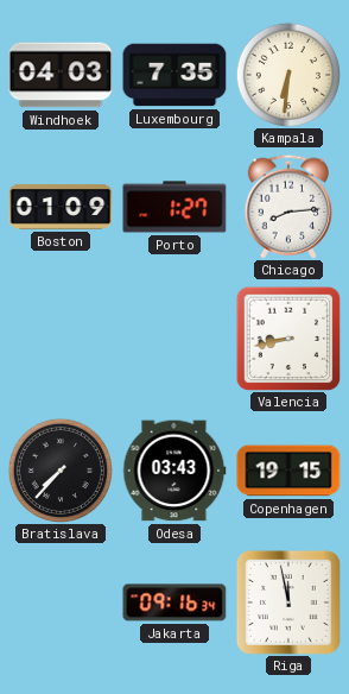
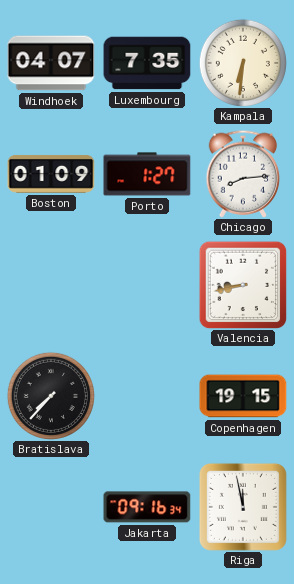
Windhoek: 04:03 -> 04:07
Odesa: 03:43 -> none
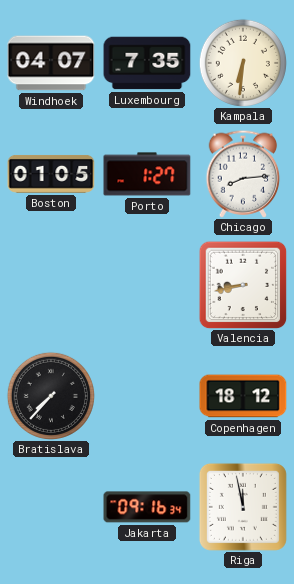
Boston: 01:09 -> 01:05
Copenhagen: 19:15 -> 18:12
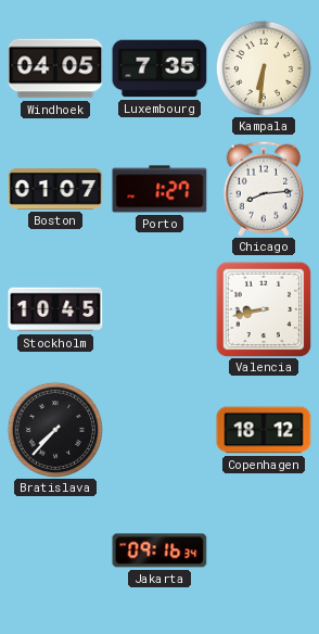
Windhoek: 04:07 -> 04:05
Boston: 01:05 -> 01:07
Stockholm: none -> 10:45
Riga: 11:58 -> none
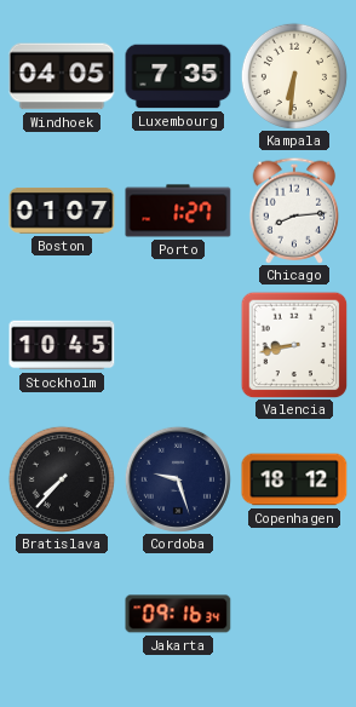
Cordoba: none -> 9:27
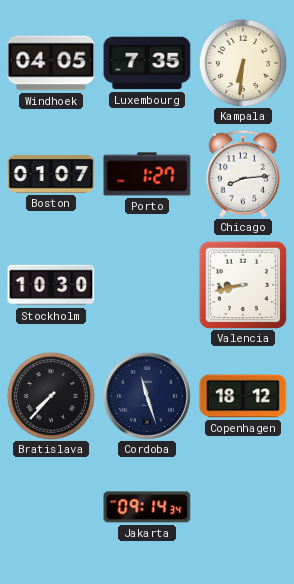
Stockholm: 10:45 -> 10:30
Cordoba: 9:27 -> 11:27
Jakarta: 09:16 -> 09:14
